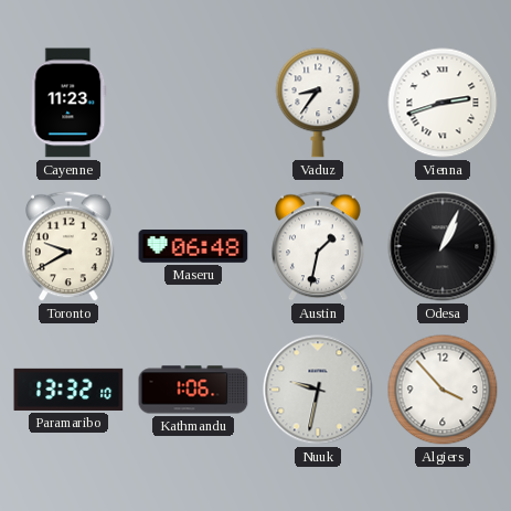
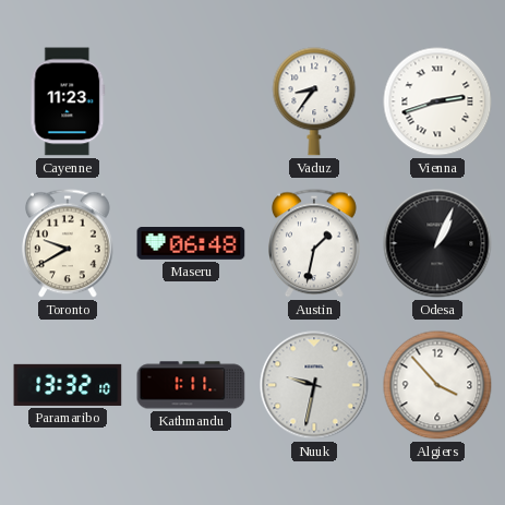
Kathmandu: 1:06 -> 1:11
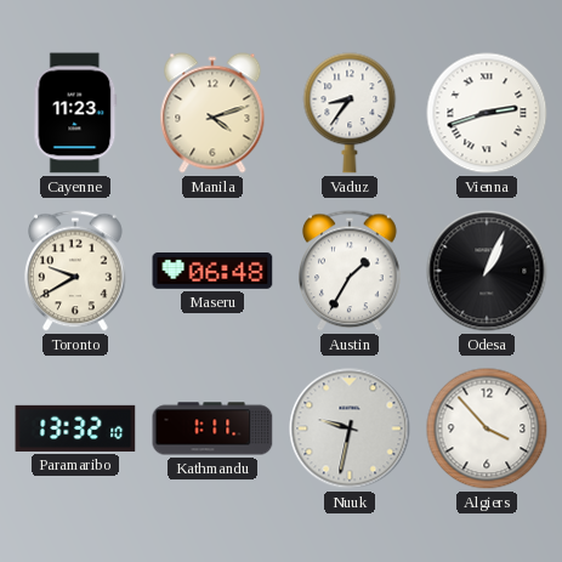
Manila: none -> 4:12
Austin: 1:32 -> 1:35
